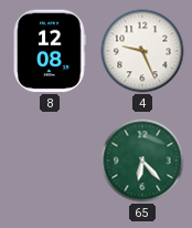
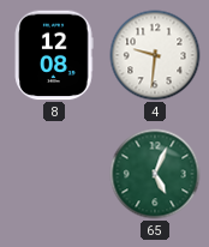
4: 9:26 -> 9:31
65: 6:23 -> 5:04
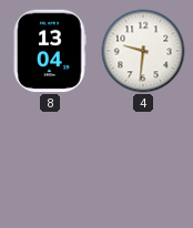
8: 12:08 -> 13:04
65: 5:04 -> none
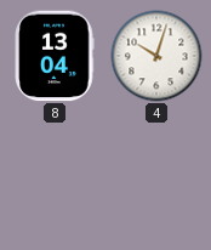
4: 9:31 -> 10:03
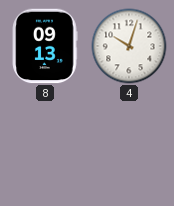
8: 13:04 -> 09:13
